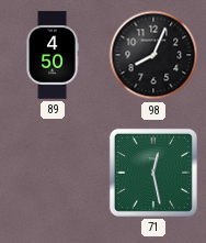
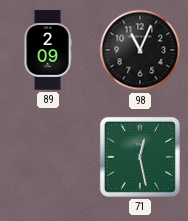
89: 4:50 -> 2:09
98: 8:04 -> 11:04
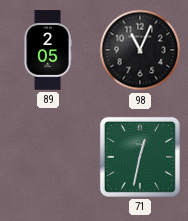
89: 2:09 -> 2:05
71: 12:28 -> 12:32
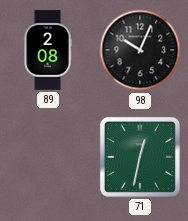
89: 2:05 -> 2:08
98: 11:04 -> 10:04
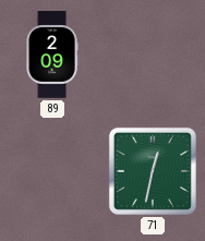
89: 2:08 -> 2:09
98: 10:04 -> none
